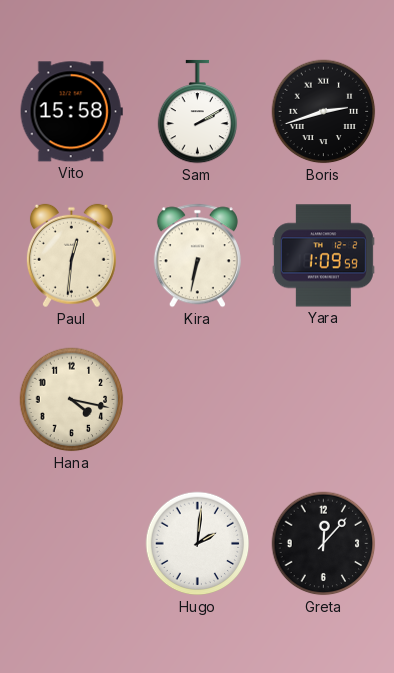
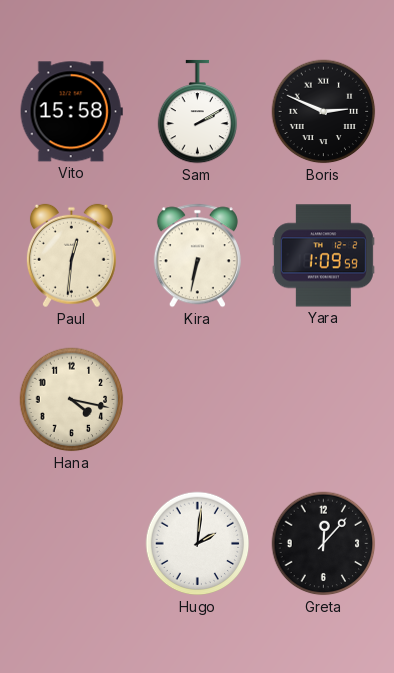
Boris: 2:42 -> 2:49
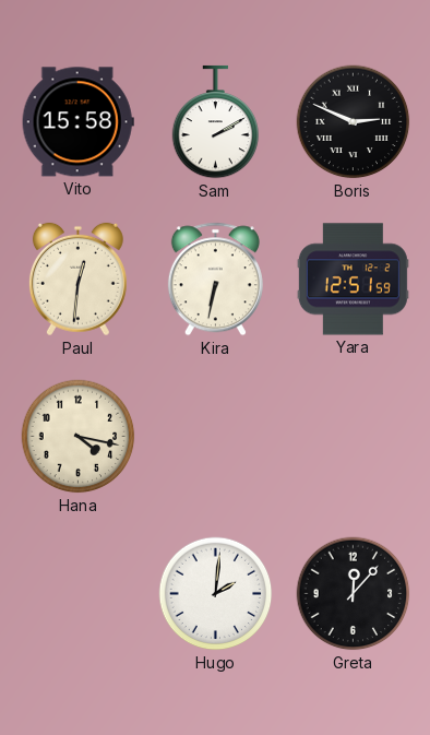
Yara: 1:09 -> 12:51
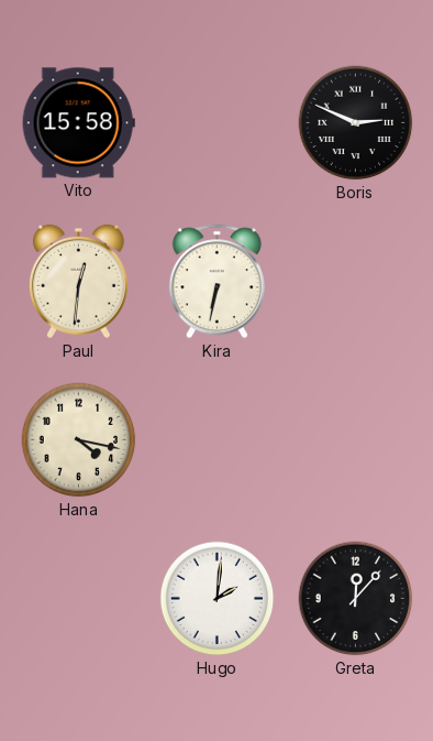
Sam: 2:10 -> none
Yara: 12:51 -> none
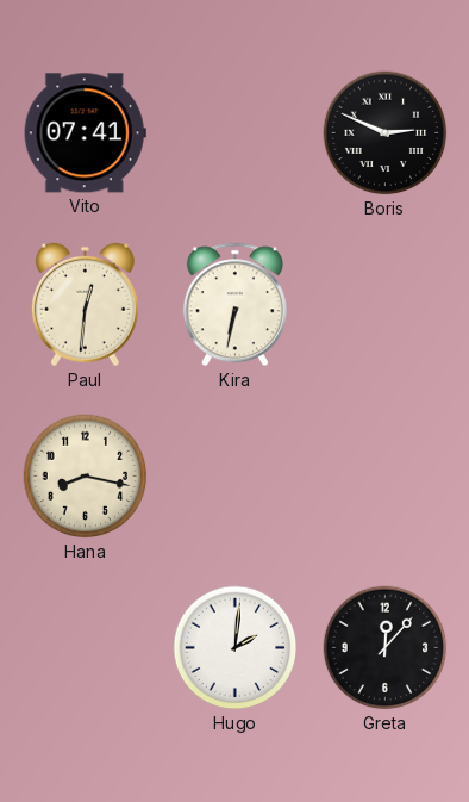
Vito: 15:58 -> 07:41
Hana: 4:17 -> 8:17
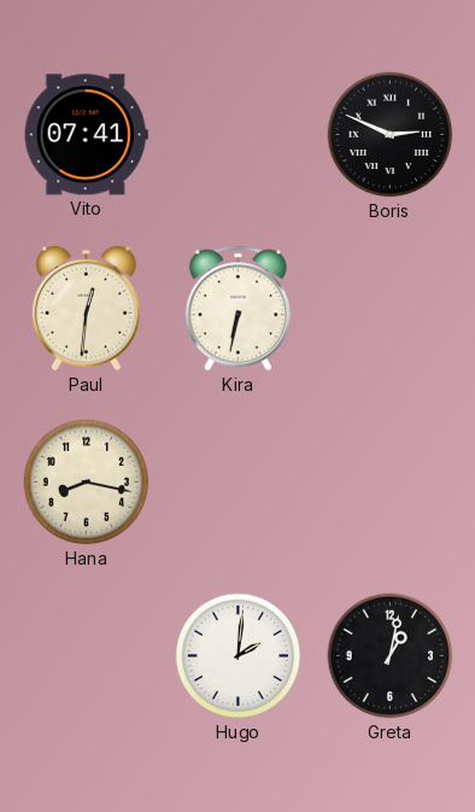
Greta: 12:07 -> 1:02
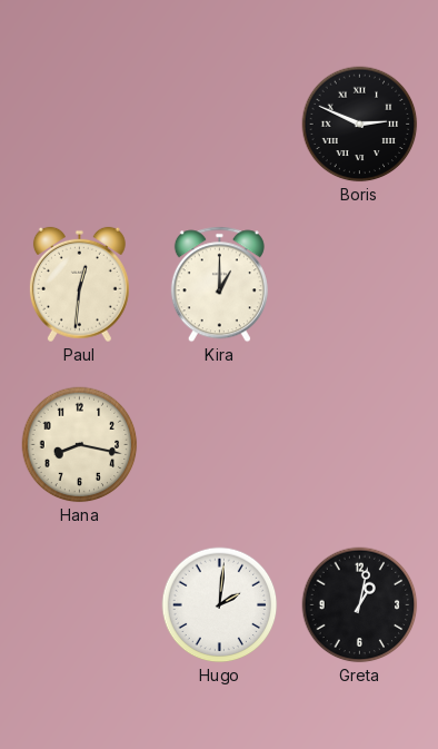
Vito: 07:41 -> none
Kira: 6:32 -> 1:00
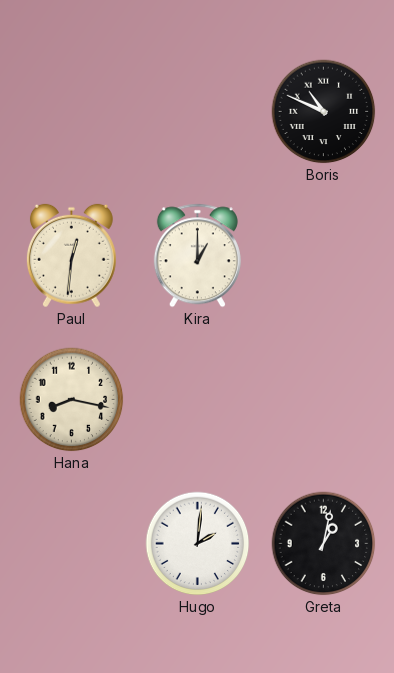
Boris: 2:49 -> 10:49
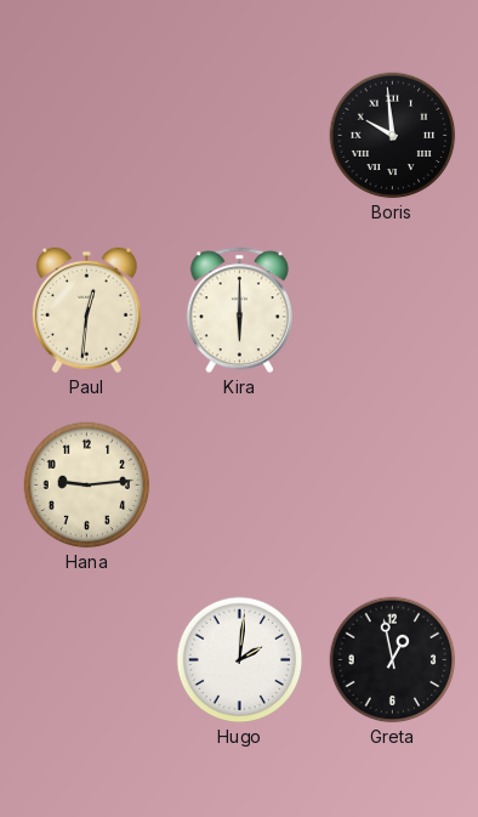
Boris: 10:49 -> 9:59
Kira: 1:00 -> 6:00
Hana: 8:17 -> 9:14
Greta: 1:02 -> 12:58
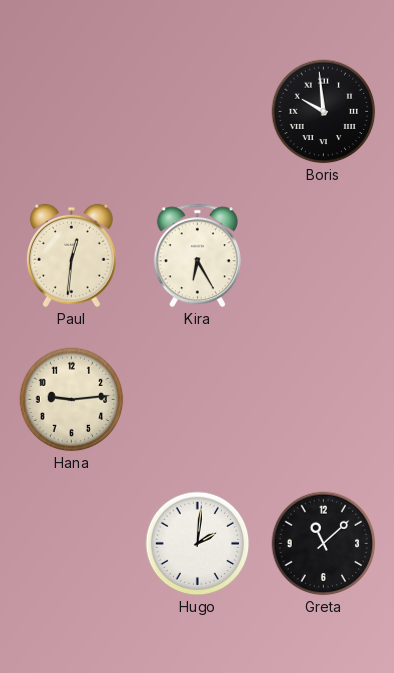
Kira: 6:00 -> 6:25
Greta: 12:58 -> 11:08
